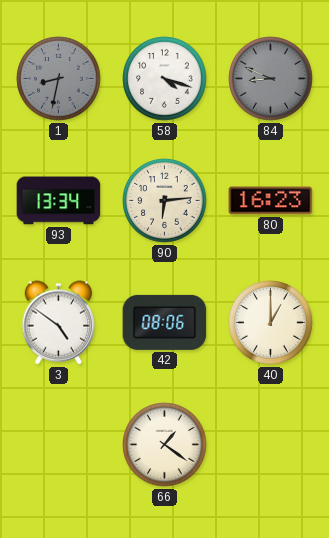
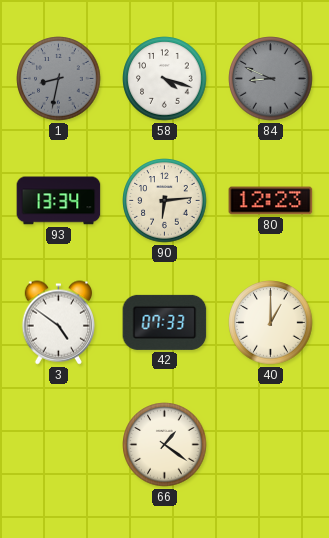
80: 16:23 -> 12:23
42: 08:06 -> 07:33
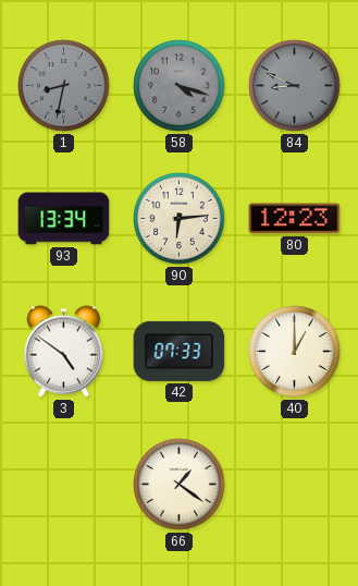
58 dial: white -> grey
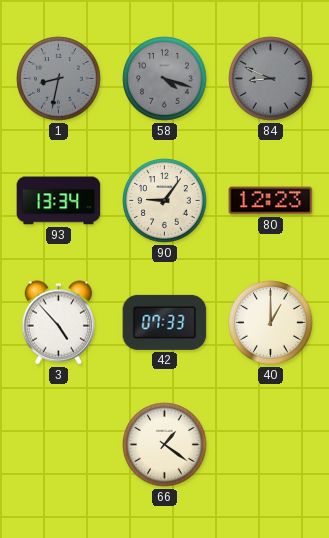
90: 6:14 -> 9:06
3: 4:51 -> 4:53
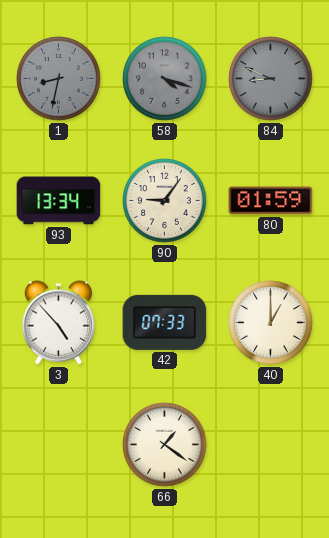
80: 12:23 -> 01:59
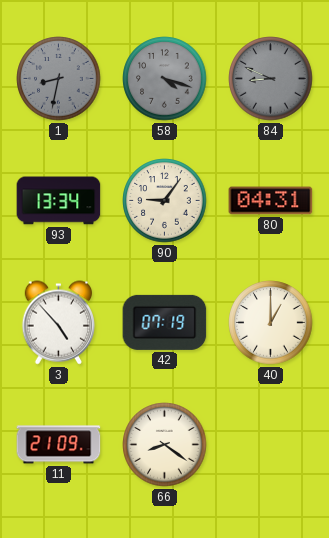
80: 01:59 -> 04:31
42: 07:33 -> 07:19
11: none -> 21:09
66: 1:21 -> 8:21
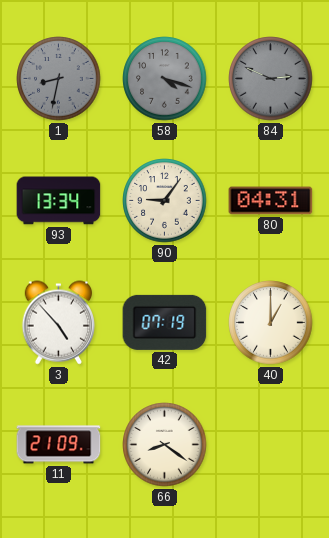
84: 8:49 -> 2:49
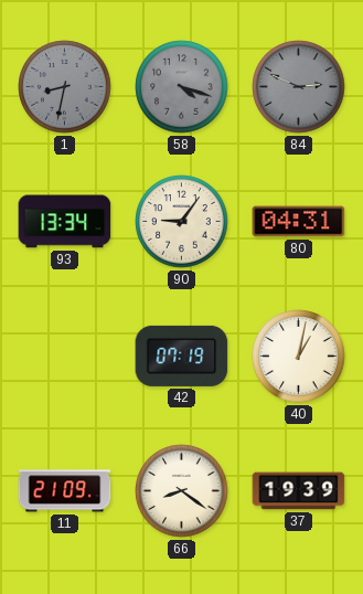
3: 4:53 -> none
40: 1:00 -> 1:02
37: none -> 19:39
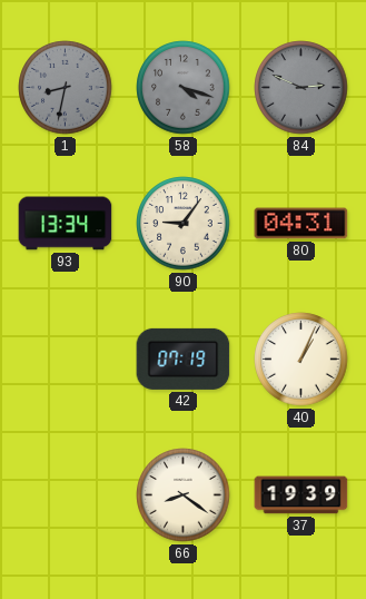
40: 1:02 -> 1:04
11: 21:09 -> none
